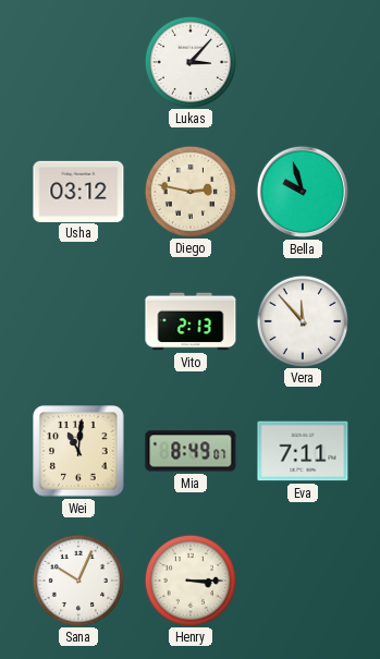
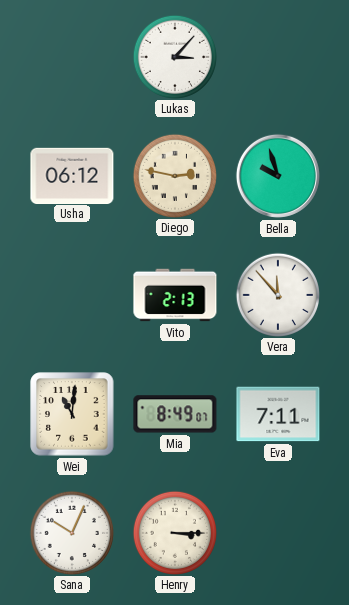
Usha: 03:12 -> 06:12
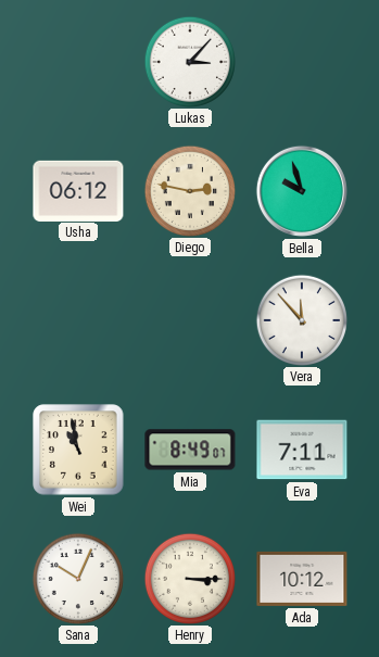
Vito: 2:13 -> none
Wei: 11:01 -> 10:58
Ada: none -> 10:12
